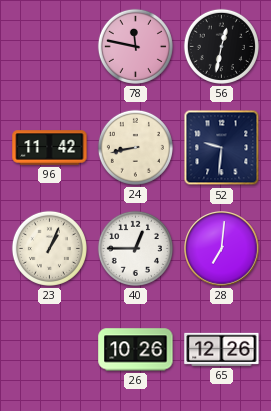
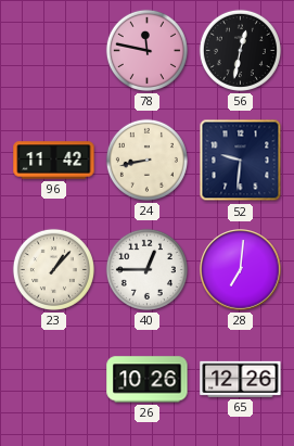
23: 1:04 -> 1:07
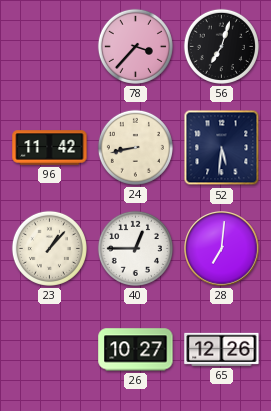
78: 11:47 -> 3:37
56: 12:32 -> 7:03
52: 9:31 -> 5:31
26: 10:26 -> 10:27
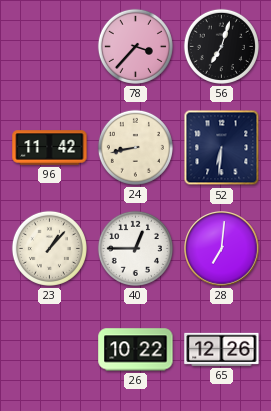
52: 5:31 -> 6:31
26: 10:27 -> 10:22
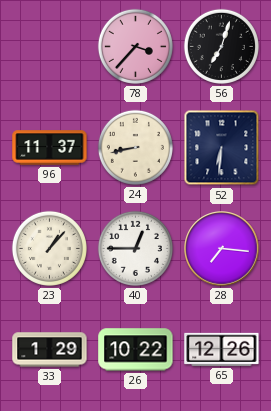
96: 11:42 -> 11:37
28: 7:01 -> 7:16
33: none -> 1:29
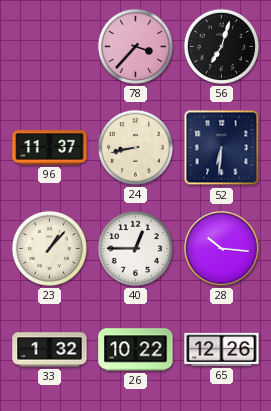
28: 7:16 -> 10:16
33: 1:29 -> 1:32
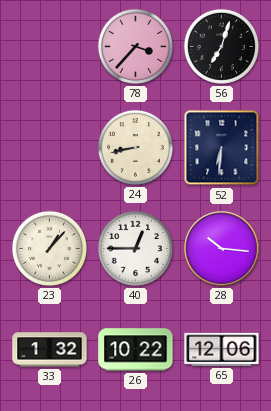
96: 11:37 -> none
65: 12:26 -> 12:06
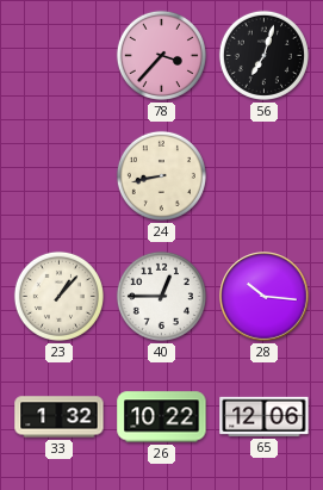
52: 6:31 -> none
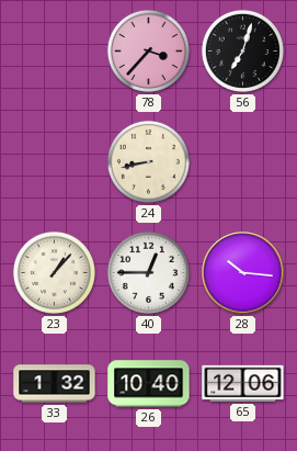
26: 10:22 -> 10:40
